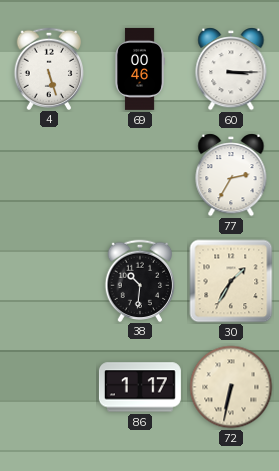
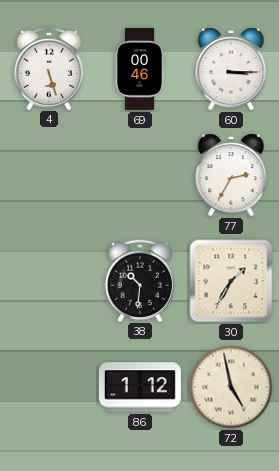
86: 1:17 -> 1:12
72: 6:32 -> 4:58
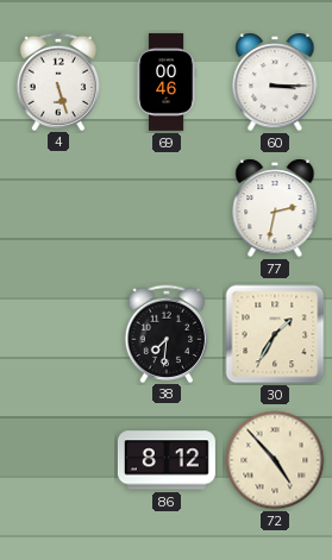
77: 2:35 -> 2:32
38: 10:31 -> 7:31
86: 1:12 -> 8:12
72: 4:58 -> 4:53
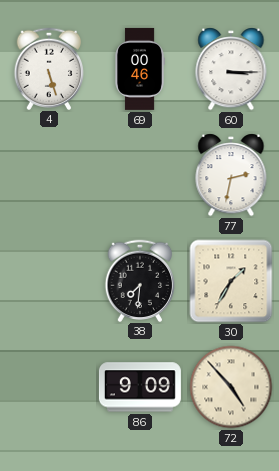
86: 8:12 -> 9:09
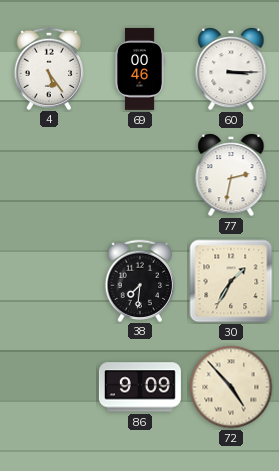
4: 5:27 -> 5:24
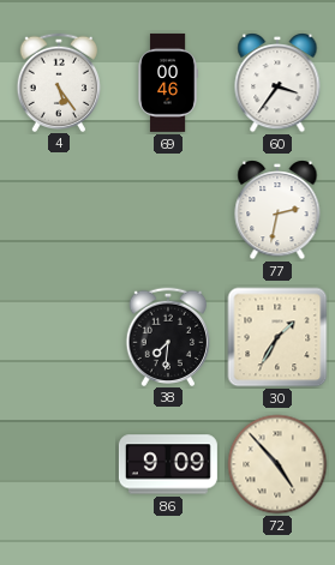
60: 3:15 -> 3:36
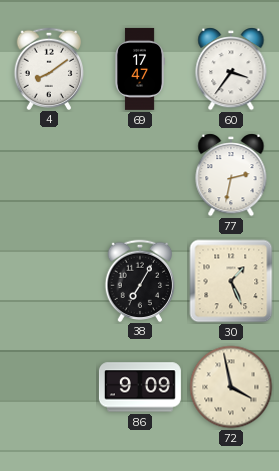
4: 5:24 -> 8:09
69: 00:46 -> 17:47
38: 7:31 -> 7:05
30: 1:35 -> 1:26
72: 4:53 -> 3:58
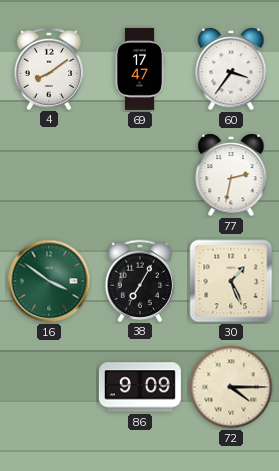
16: none -> 3:51
72: 3:58 -> 4:15
